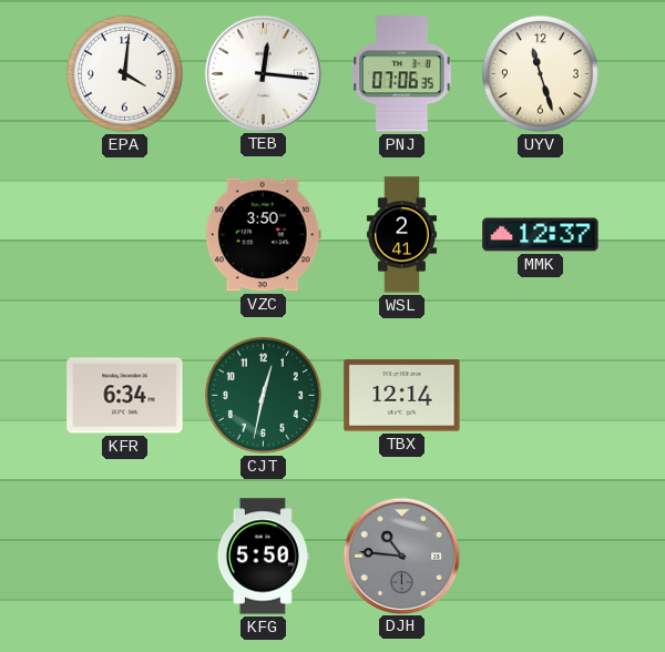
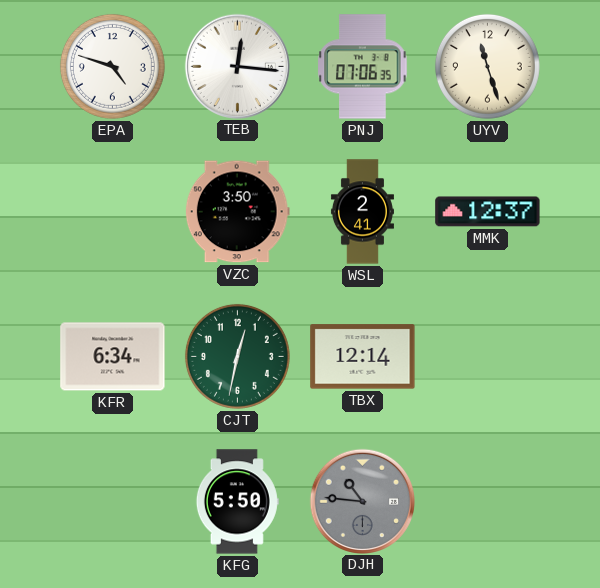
EPA: 4:01 -> 4:48
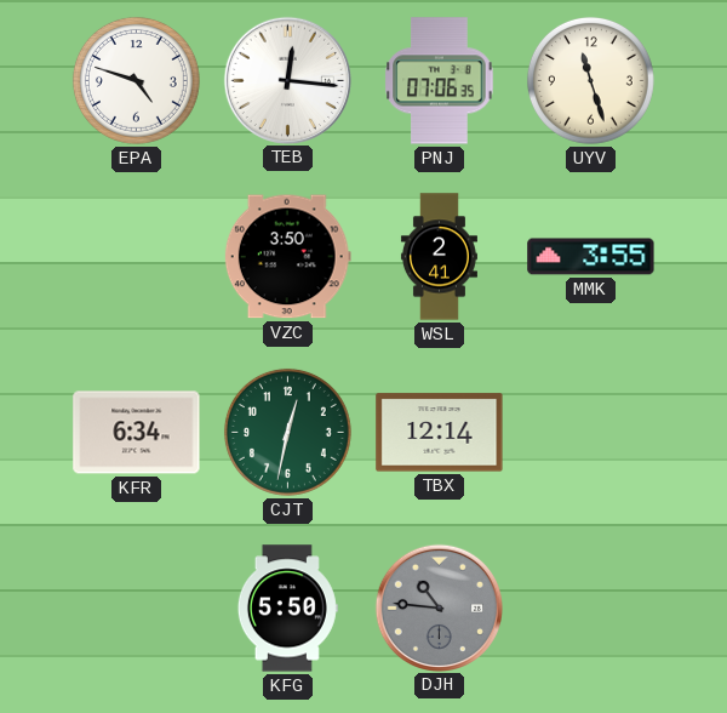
MMK: 12:37 -> 3:55
